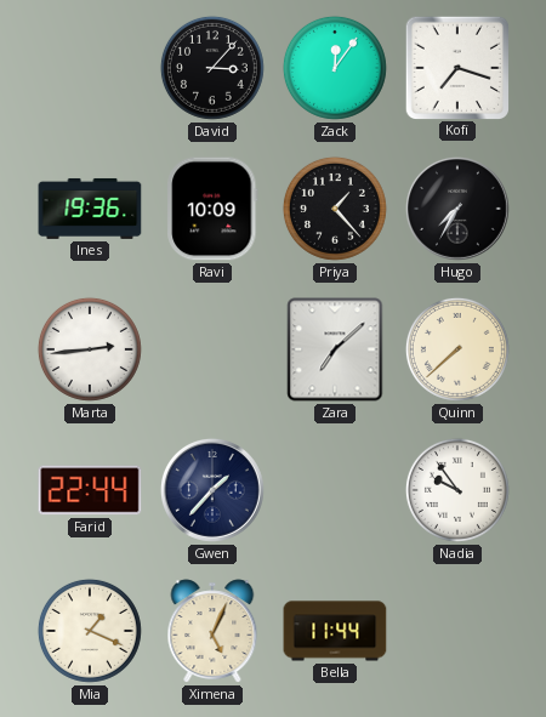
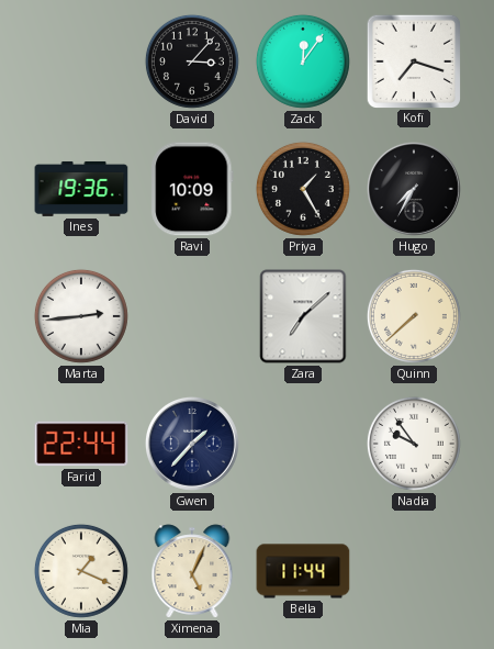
Priya: 1:23 -> 1:25
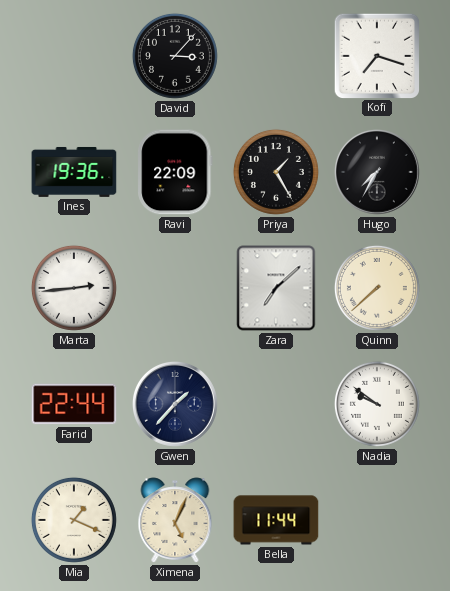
Zack: 12:06 -> none
Ravi: 10:09 -> 22:09
Nadia: 9:54 -> 9:51
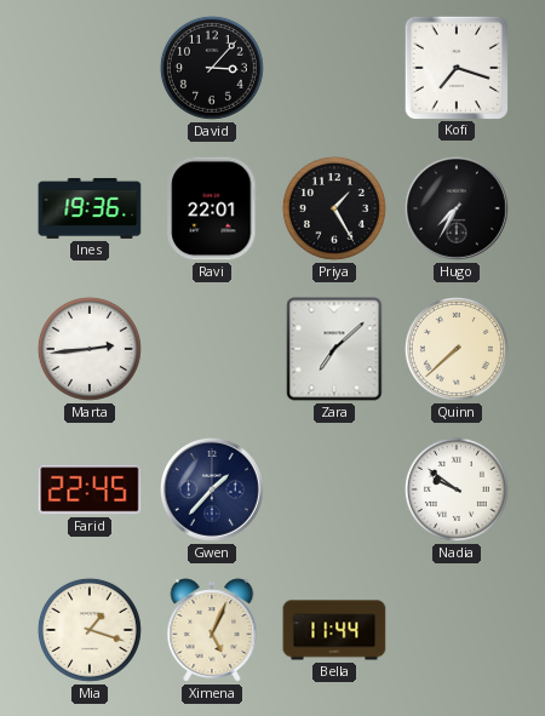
Ravi: 22:09 -> 22:01
Farid: 22:44 -> 22:45
Mia: 1:19 -> 1:18
